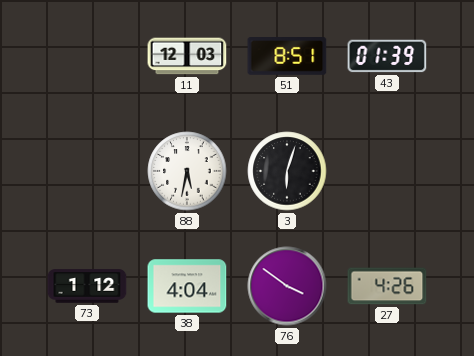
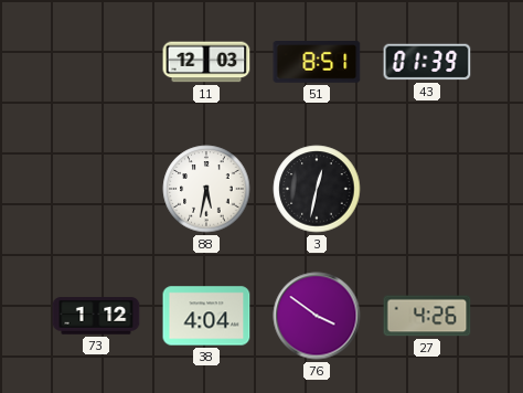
3: 6:03 -> 12:32
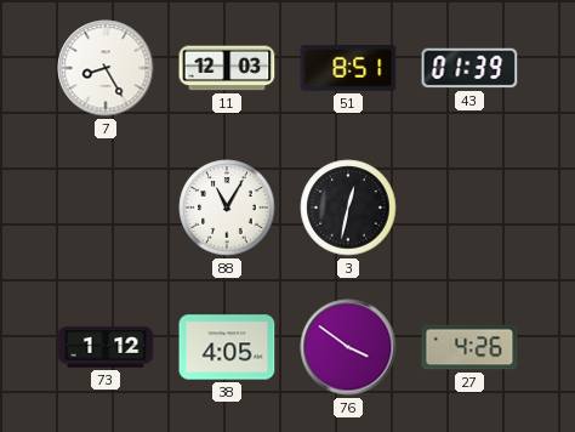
7: none -> 8:25
88: 5:32 -> 11:05
38: 4:04 -> 4:05
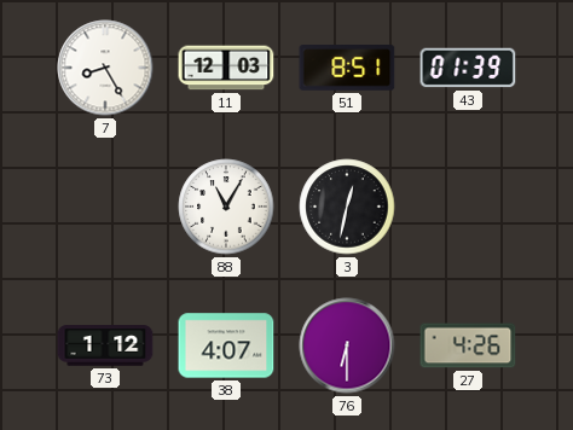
38: 4:05 -> 4:07
76: 3:51 -> 6:30
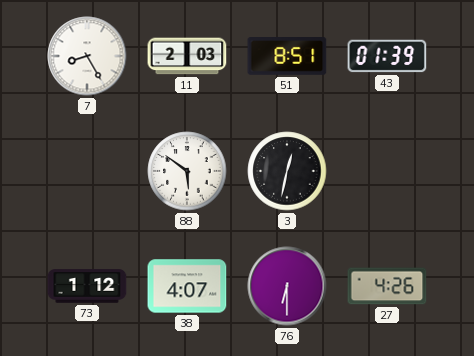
11: 12:03 -> 2:03
88: 11:05 -> 5:51
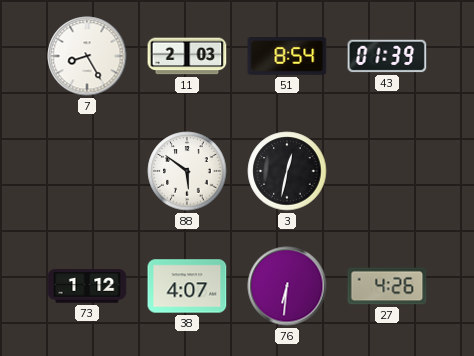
51: 8:51 -> 8:54
76: 6:30 -> 6:31
